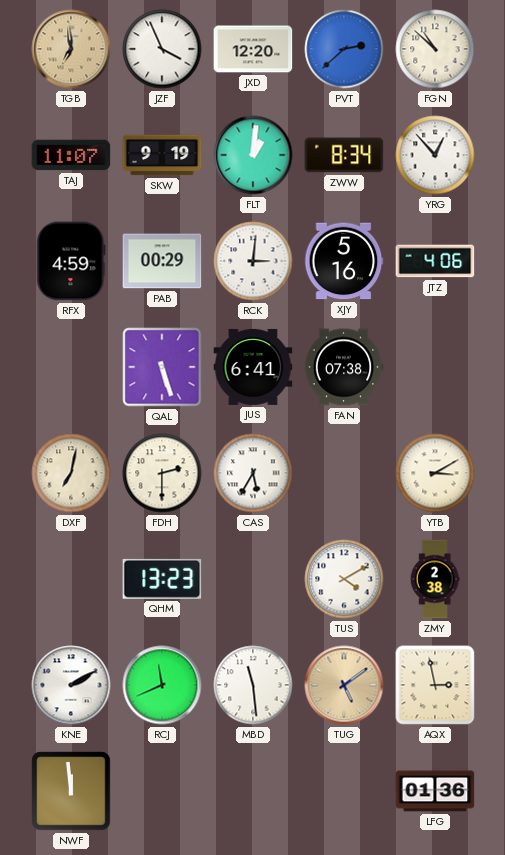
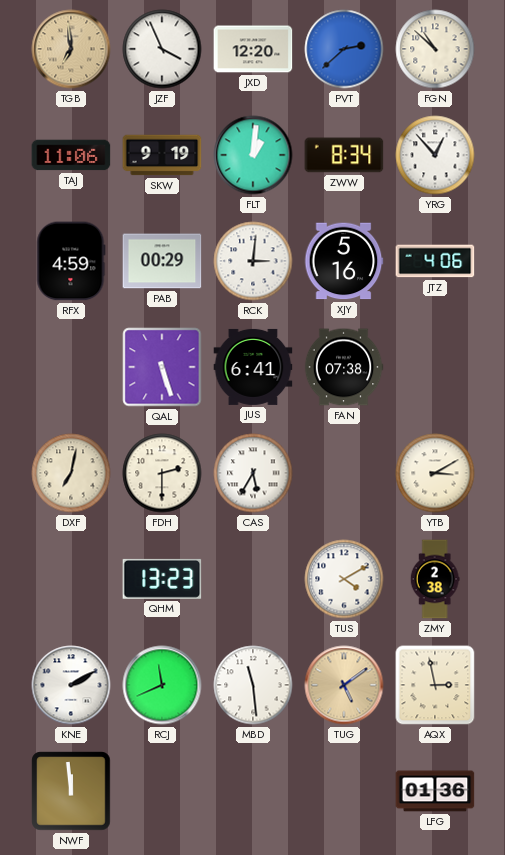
TAJ: 11:07 -> 11:06
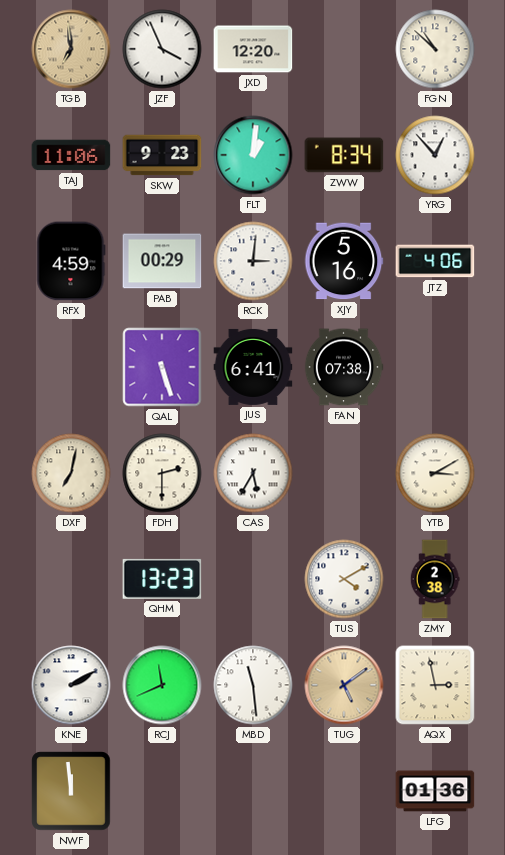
PVT: 2:38 -> none
SKW: 9:19 -> 9:23
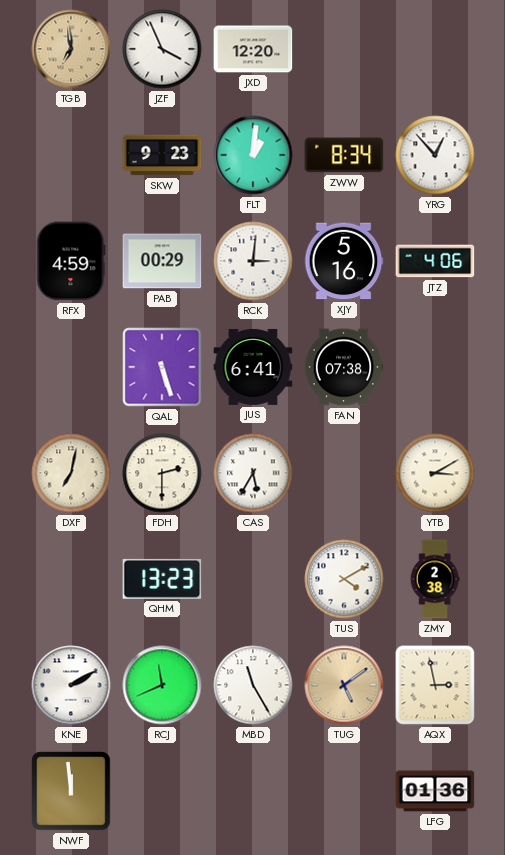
FGN: 10:52 -> none
TAJ: 11:06 -> none
MBD: 11:29 -> 11:25
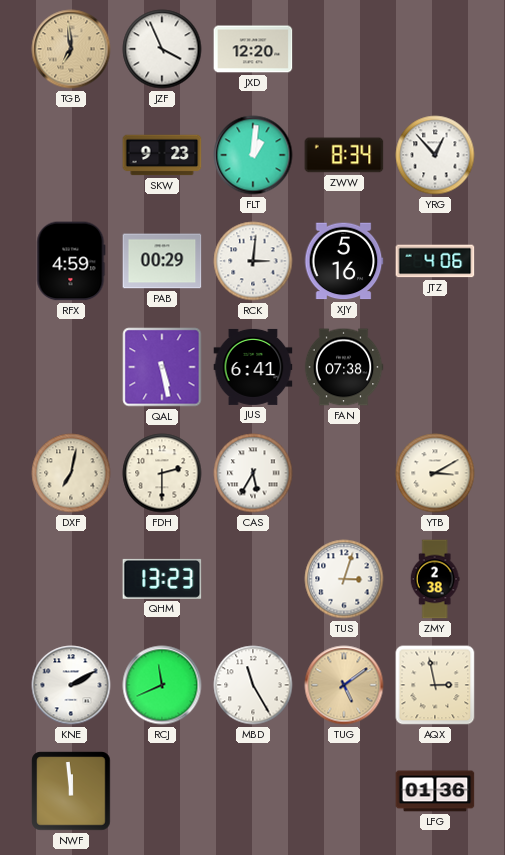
QAL: 5:27 -> 5:28
TUS: 4:10 -> 3:03
